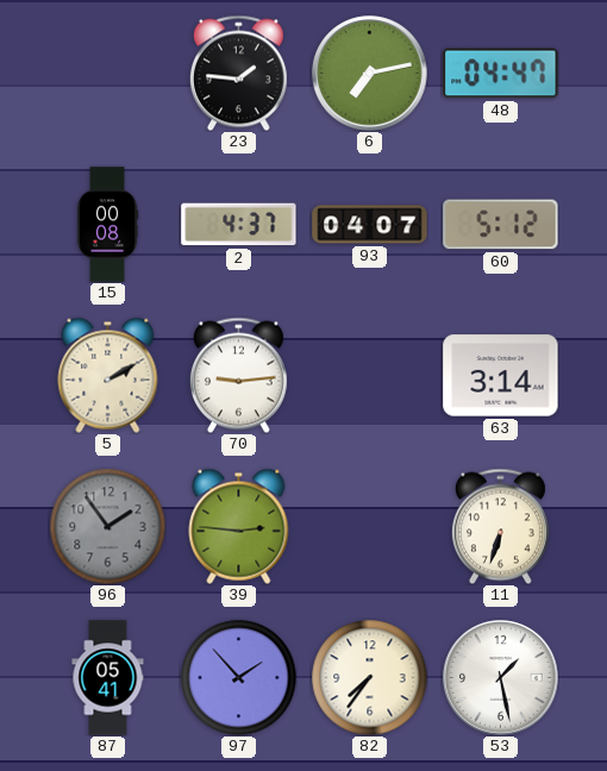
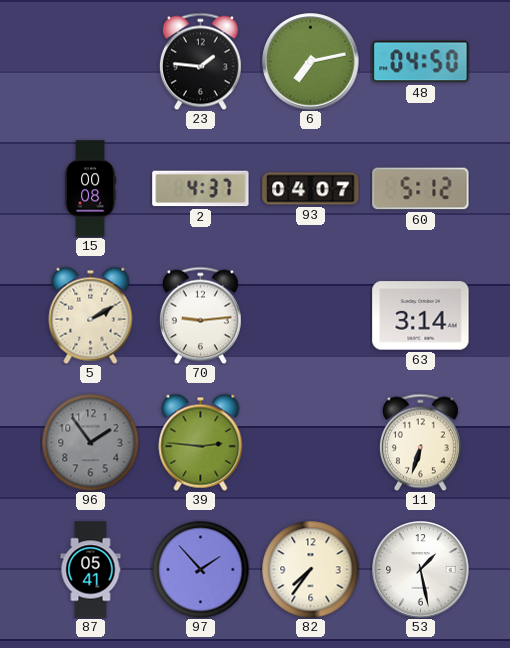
48: 04:47 -> 04:50
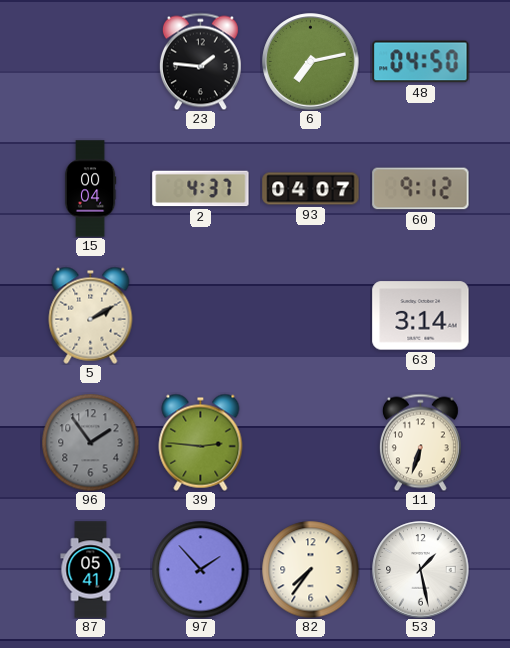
15: 00:08 -> 00:04
60: 5:12 -> 9:12
70: 9:14 -> none
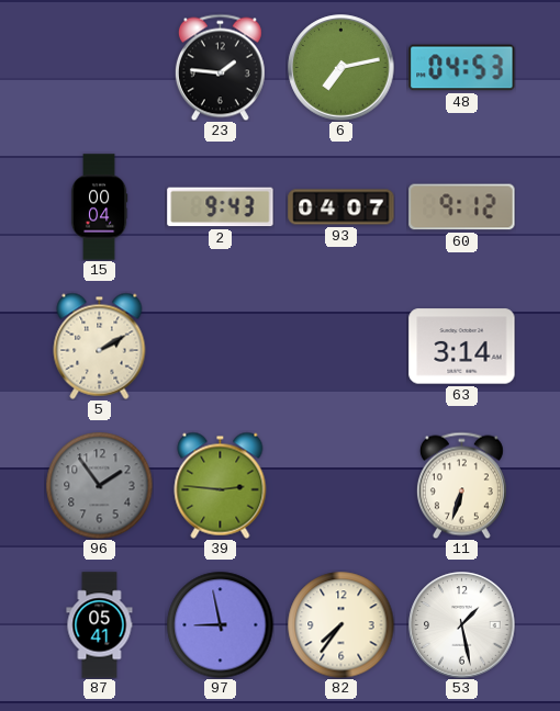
48: 04:50 -> 04:53
2: 4:37 -> 9:43
97: 1:53 -> 8:58
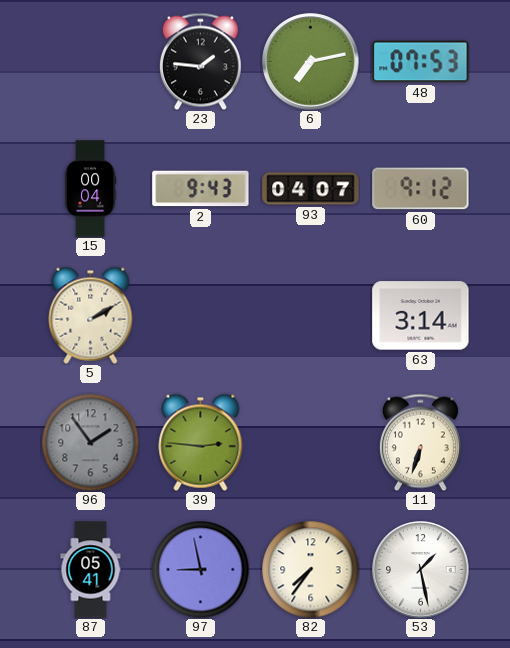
48: 04:53 -> 07:53
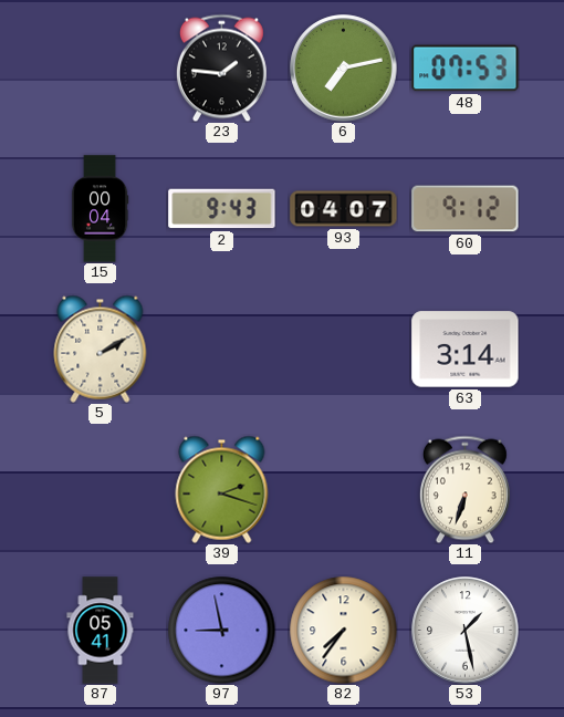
96: 1:54 -> none
39: 2:46 -> 2:18
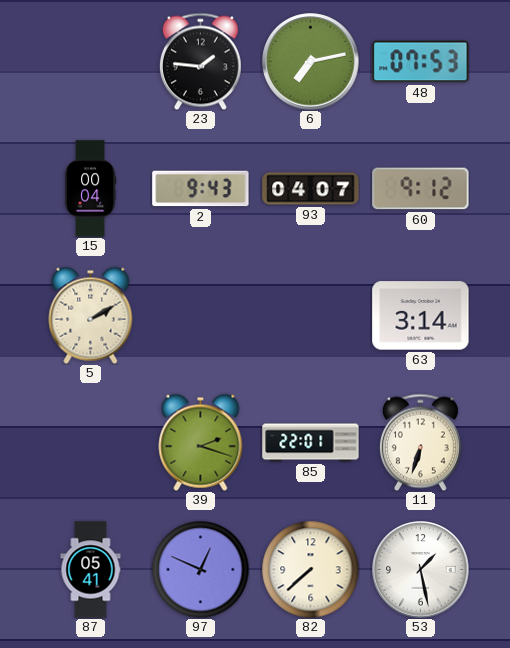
85: none -> 22:01
97: 8:58 -> 12:49
82: 7:36 -> 7:38
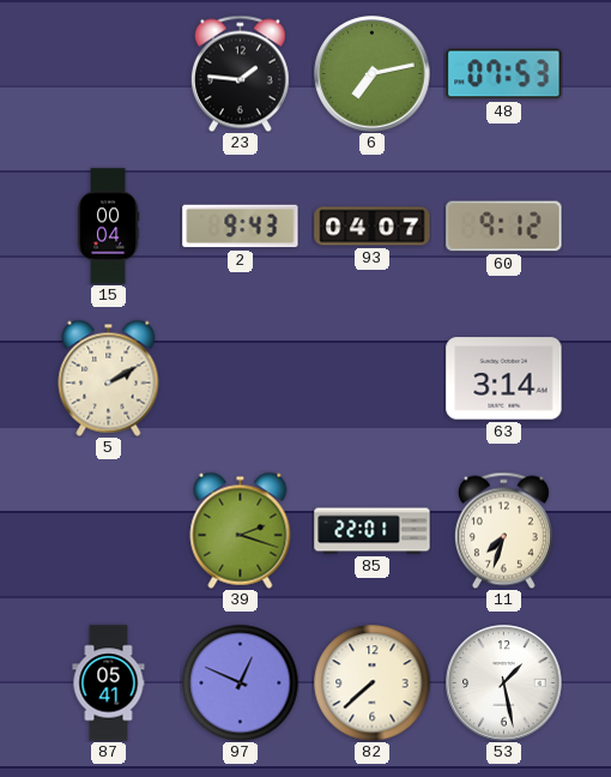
11: 6:33 -> 7:33
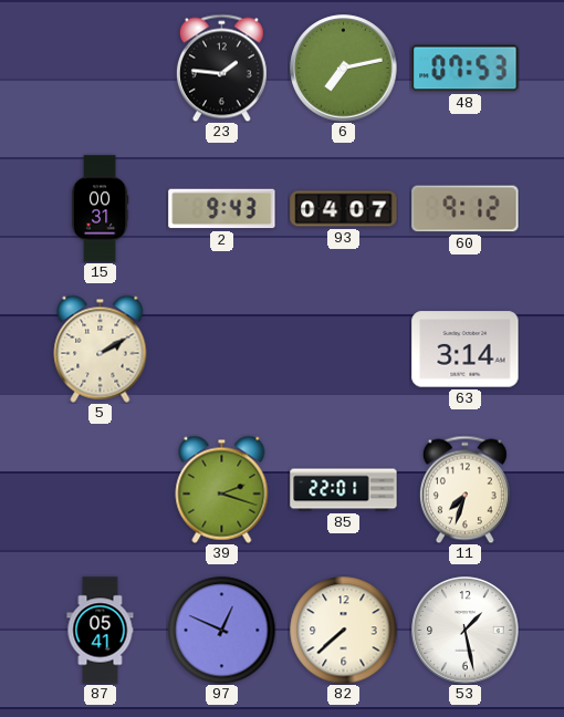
15: 00:04 -> 00:31
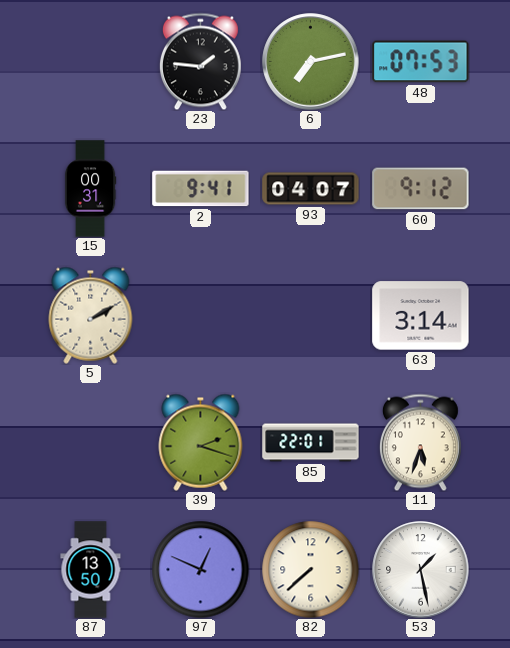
2: 9:43 -> 9:41
11: 7:33 -> 5:33
87: 05:41 -> 13:50
